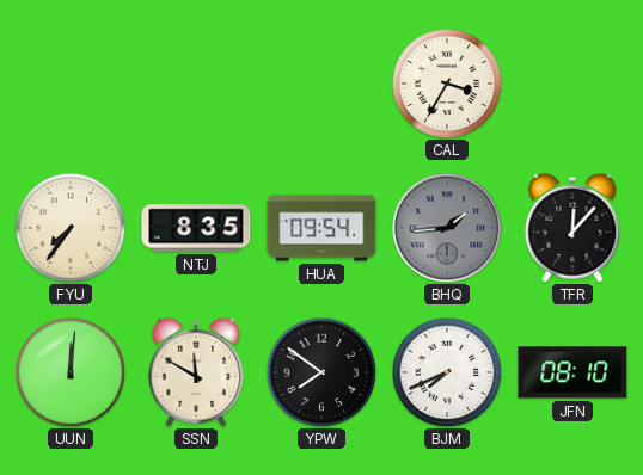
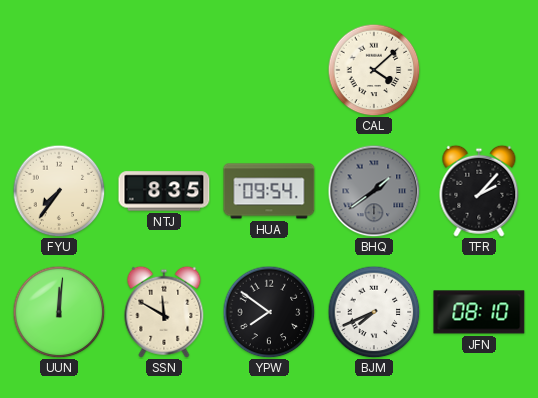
CAL: 3:35 -> 4:08
BHQ: 1:44 -> 1:39
TFR: 12:07 -> 2:07
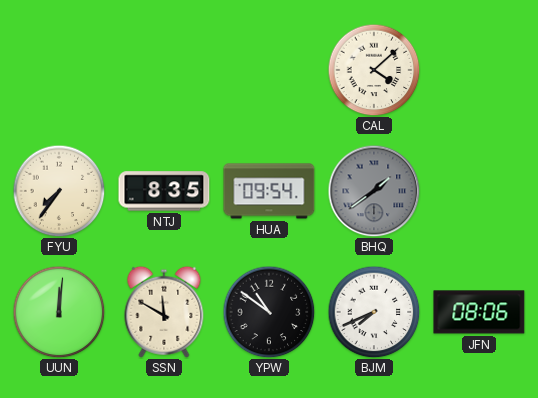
TFR: 2:07 -> none
YPW: 7:51 -> 10:51
JFN: 08:10 -> 08:06
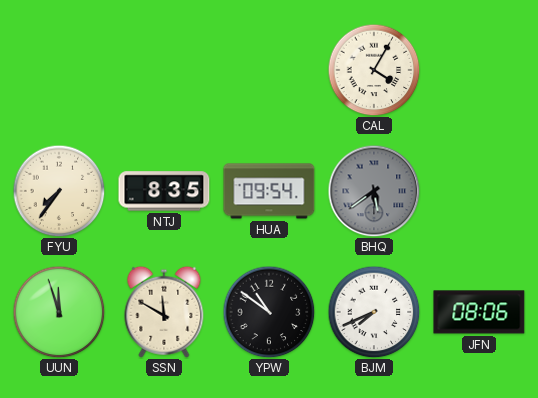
CAL: 4:08 -> 4:05
BHQ: 1:39 -> 5:39
UUN: 12:01 -> 11:57
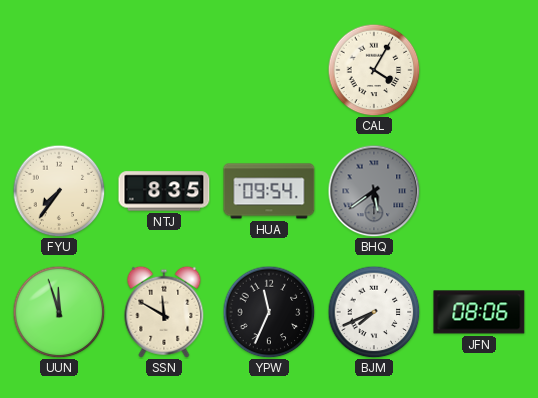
YPW: 10:51 -> 11:34
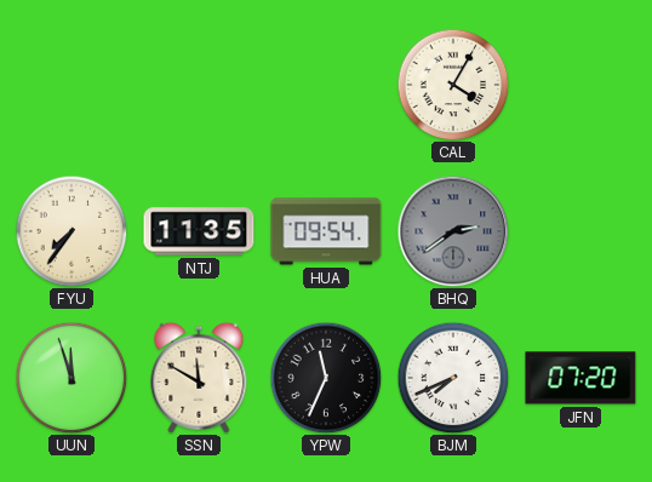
NTJ: 8:35 -> 11:35
BHQ: 5:39 -> 2:39
JFN: 08:06 -> 07:20
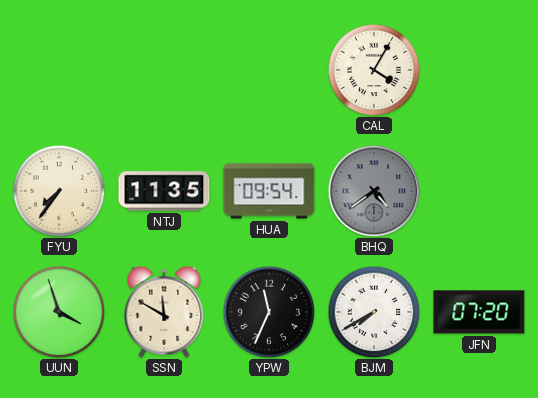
BHQ: 2:39 -> 4:39
UUN: 11:57 -> 3:57
BJM: 7:41 -> 7:40
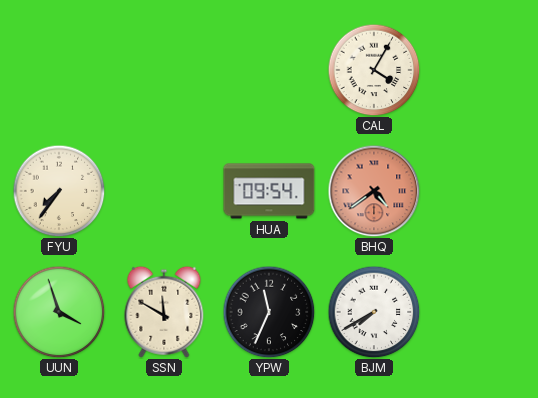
NTJ: 11:35 -> none
BHQ dial: grey -> salmon
JFN: 07:20 -> none
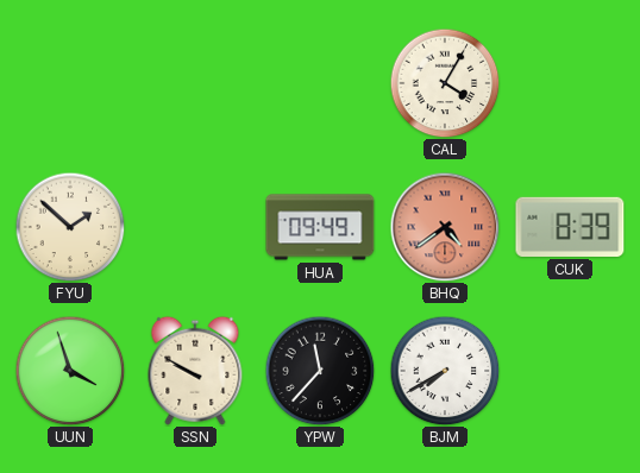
FYU: 7:36 -> 1:52
HUA: 09:54 -> 09:49
CUK: none -> 8:39
SSN: 11:50 -> 9:50
YPW: 11:34 -> 11:37
